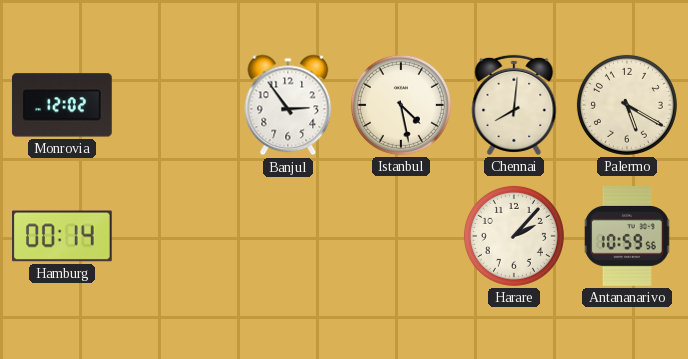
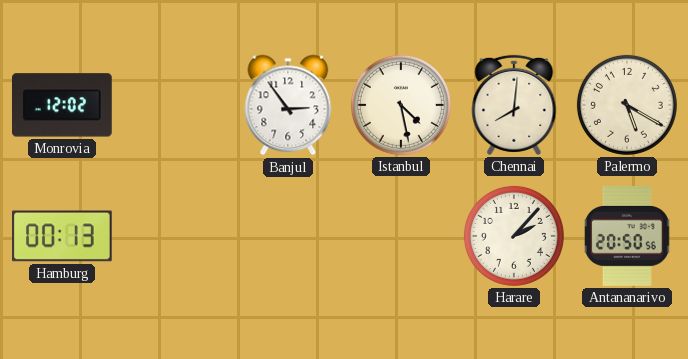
Hamburg: 00:14 -> 00:13
Antananarivo: 10:59 -> 20:50
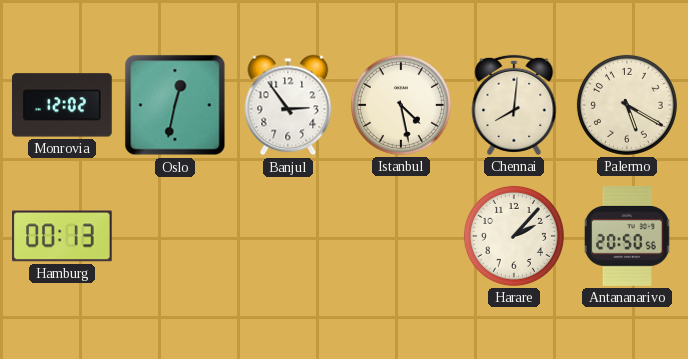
Oslo: none -> 12:32
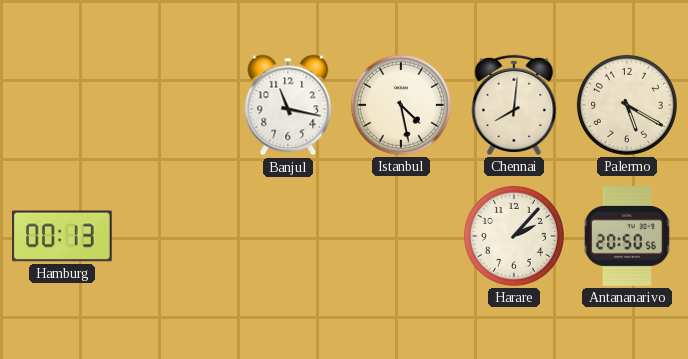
Monrovia: 12:02 -> none
Oslo: 12:32 -> none
Banjul: 2:54 -> 11:17
